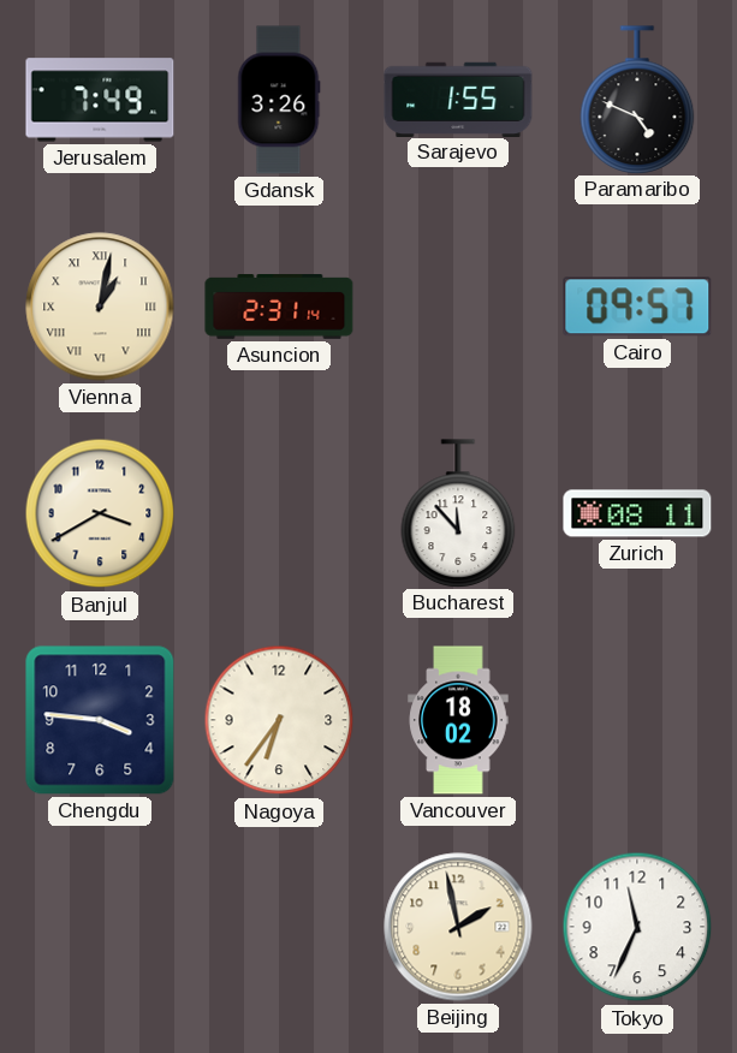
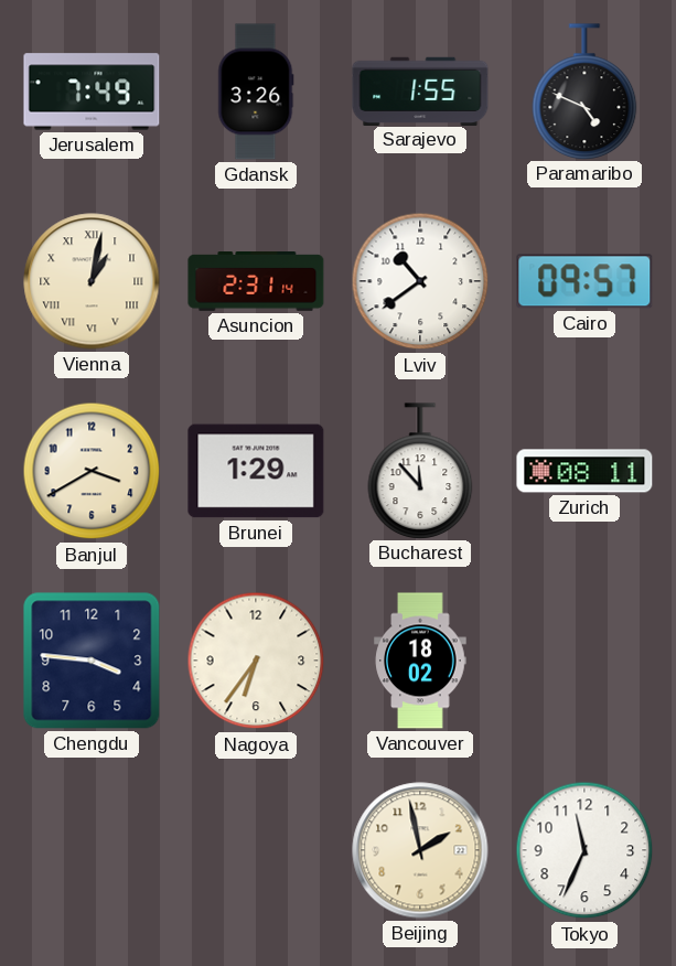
Lviv: none -> 10:39
Brunei: none -> 1:29
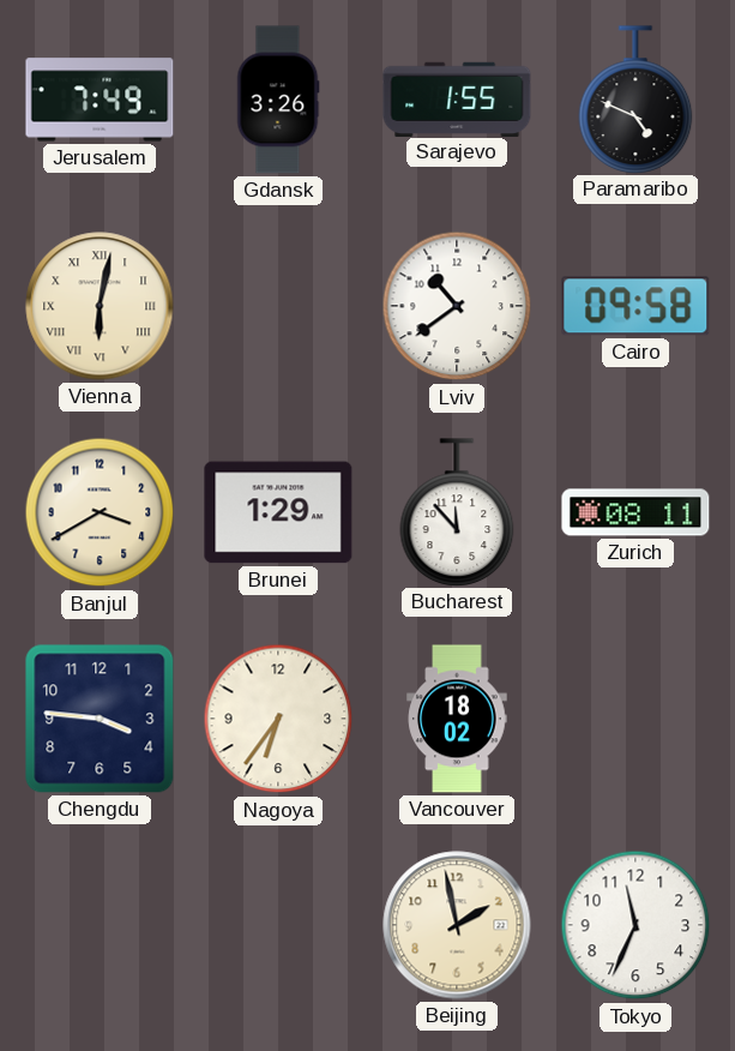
Vienna: 1:02 -> 6:02
Asuncion: 2:31 -> none
Cairo: 09:57 -> 09:58
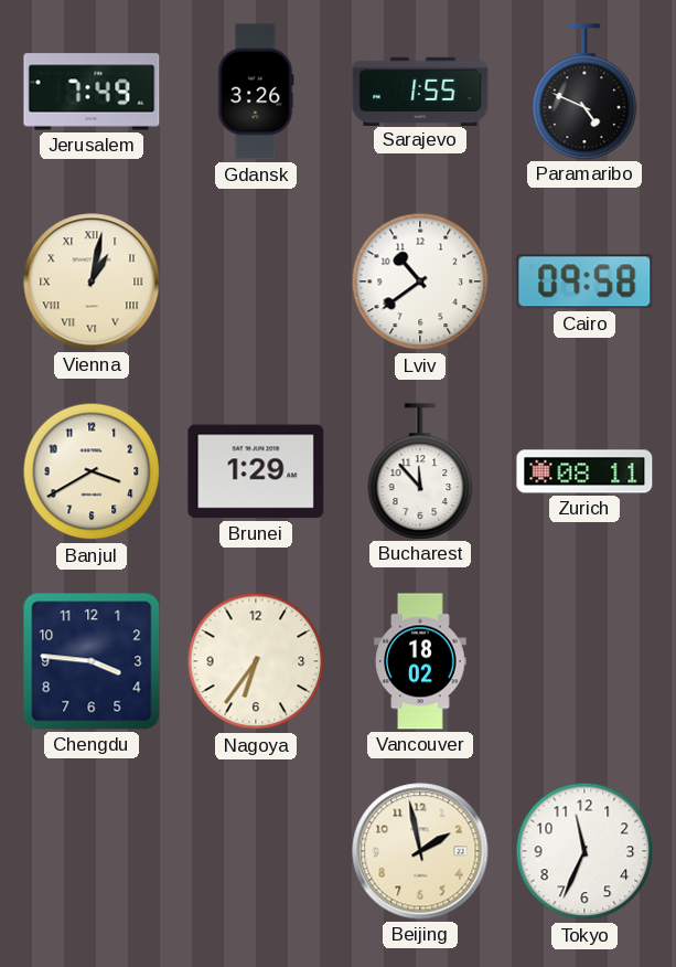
Vienna: 6:02 -> 1:02
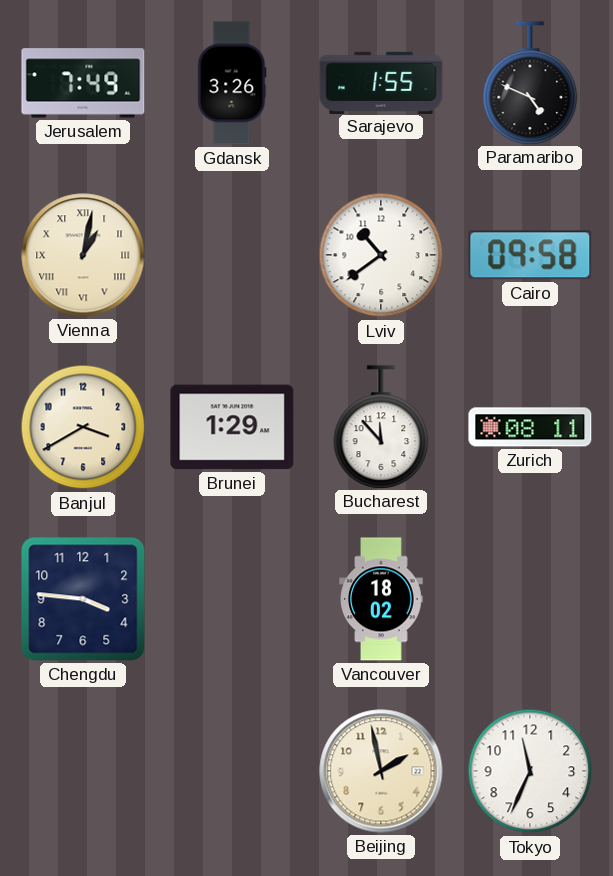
Nagoya: 6:36 -> none
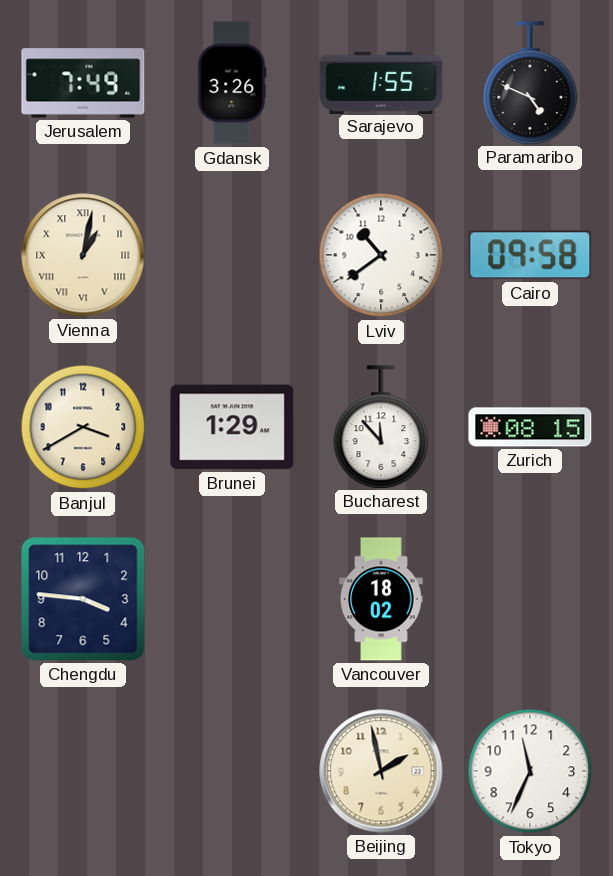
Zurich: 08:11 -> 08:15
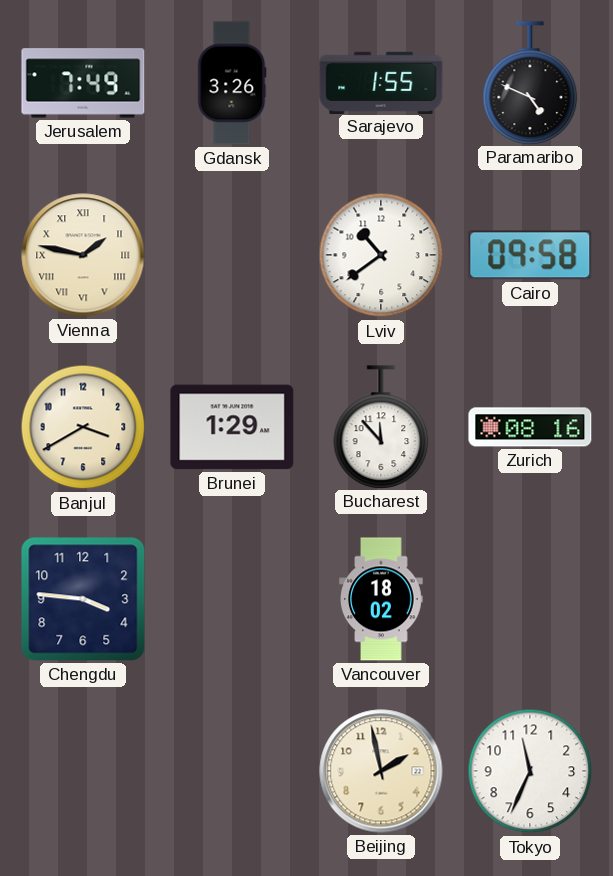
Vienna: 1:02 -> 1:47
Zurich: 08:15 -> 08:16
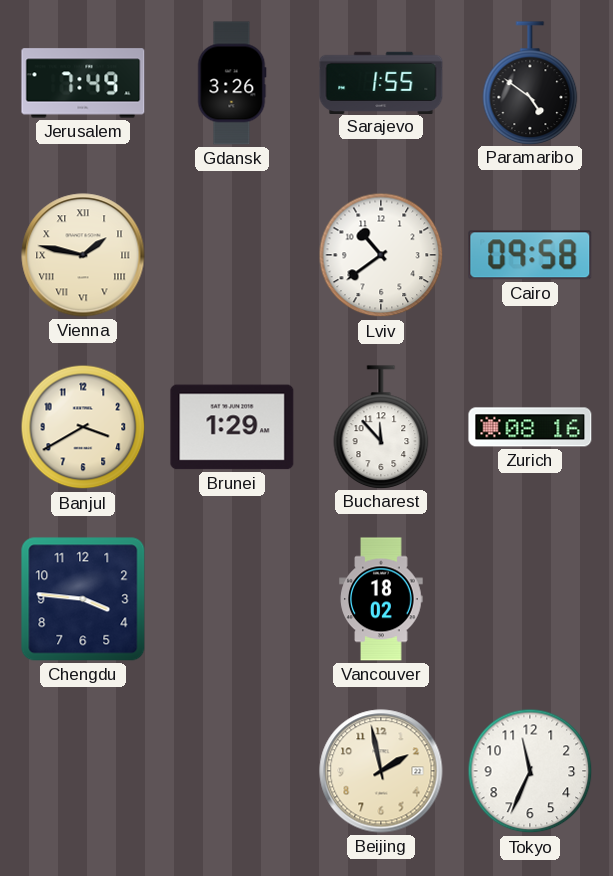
Paramaribo: 4:49 -> 4:51
